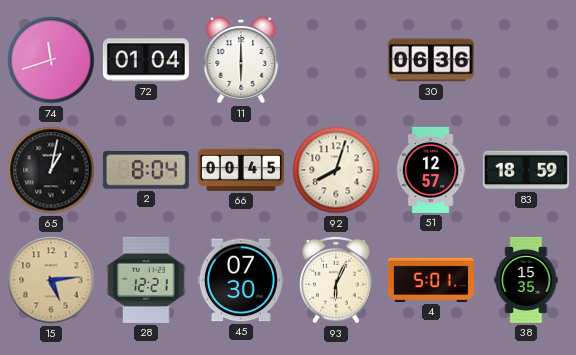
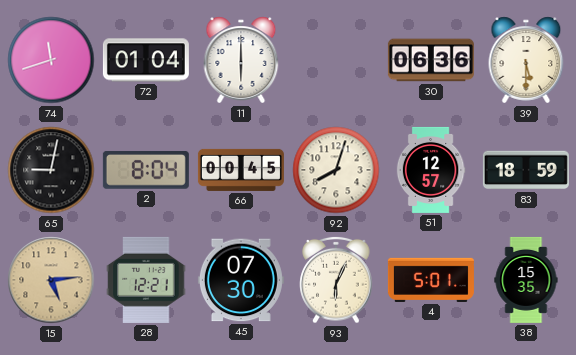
39: none -> 5:30
65: 1:02 -> 9:02
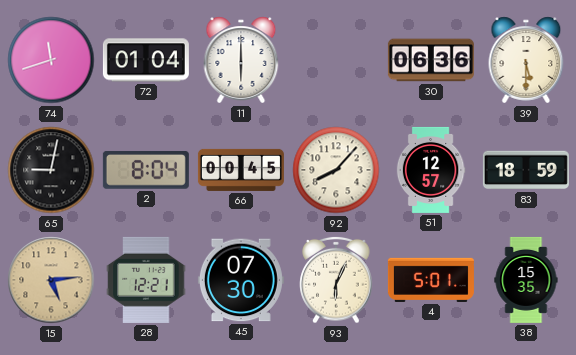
92: 8:03 -> 8:07
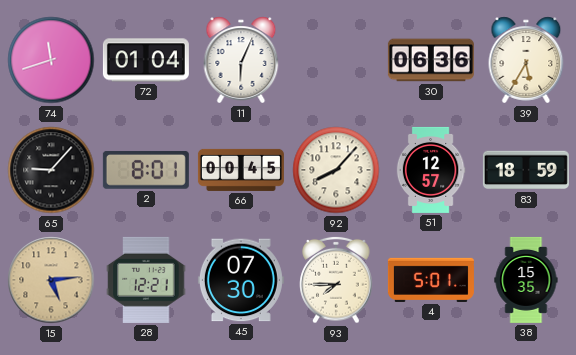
11: 6:00 -> 6:04
39: 5:30 -> 5:35
65: 9:02 -> 9:07
2: 8:04 -> 8:01
93: 6:04 -> 7:45
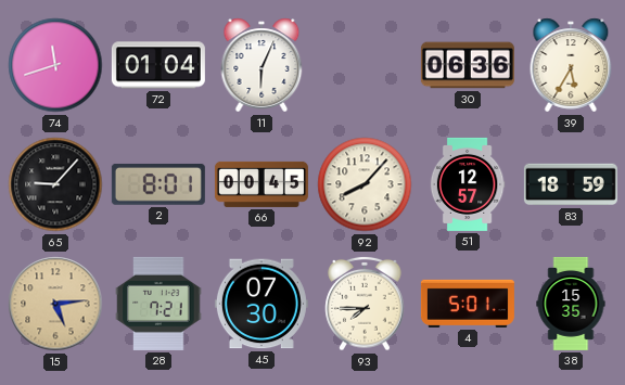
28: 12:21 -> 7:21
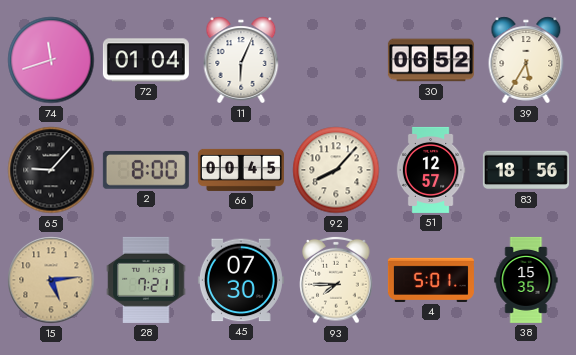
30: 06:36 -> 06:52
2: 8:01 -> 8:00
83: 18:59 -> 18:56
